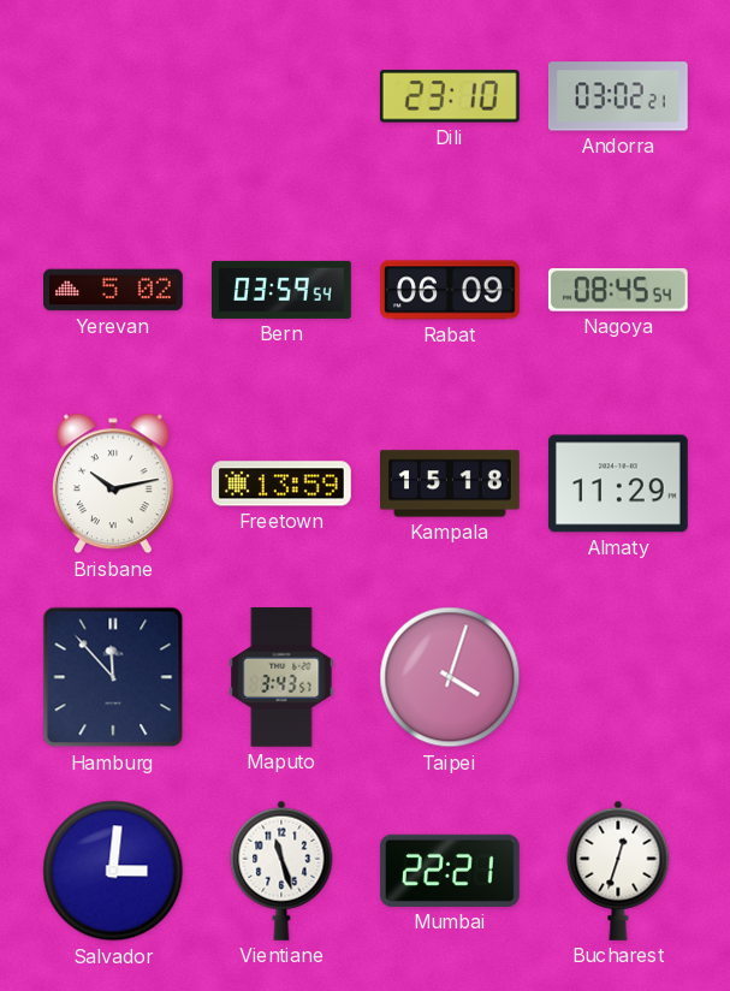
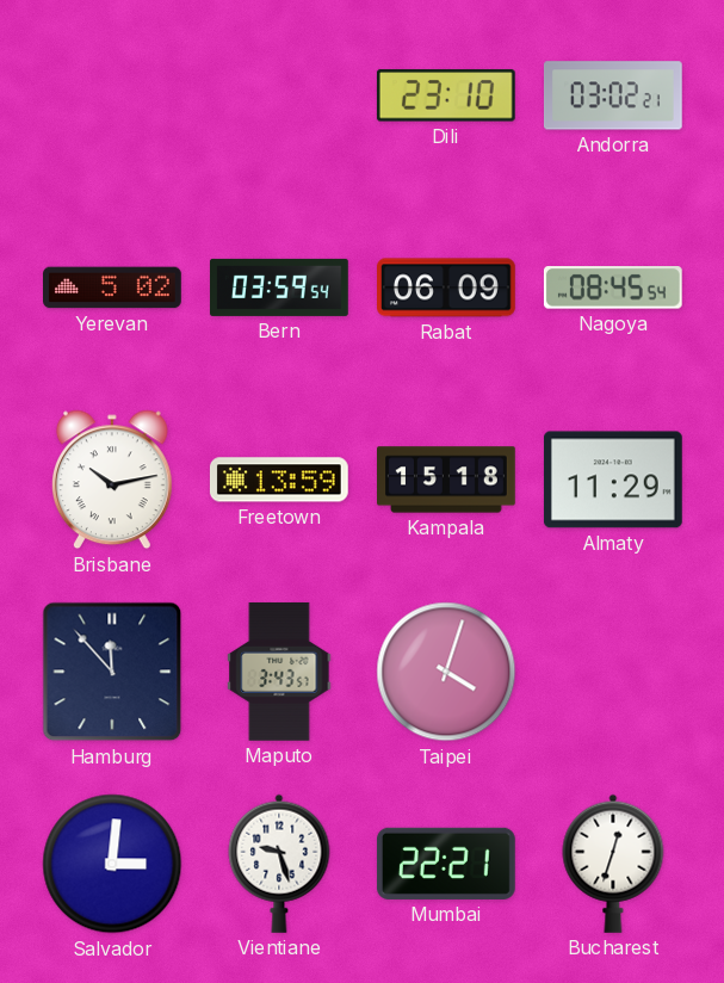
Vientiane: 11:27 -> 9:27
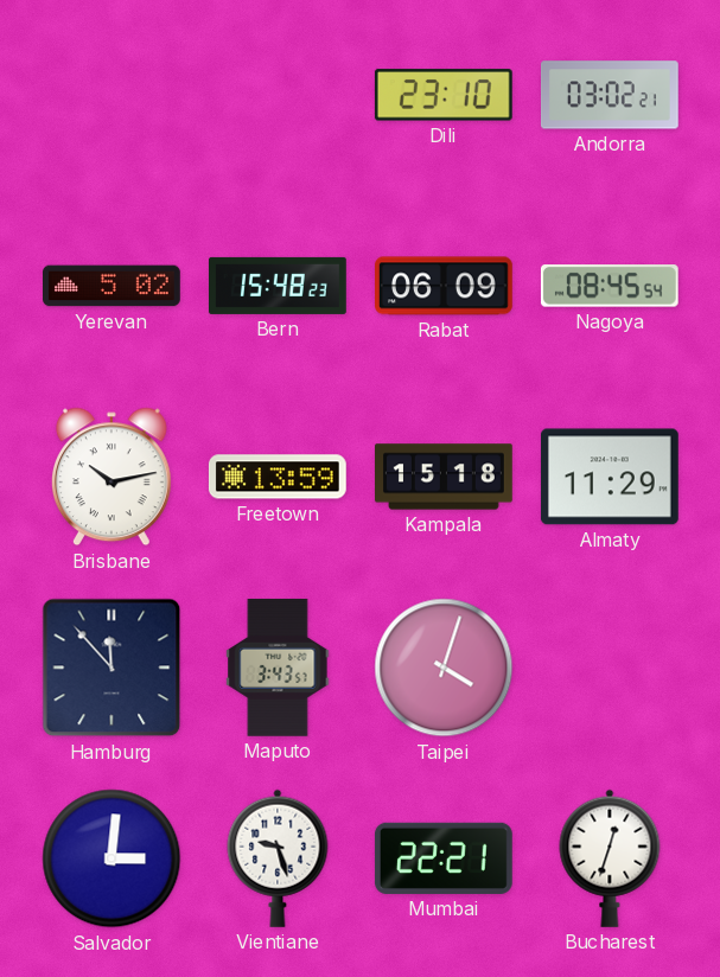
Bern: 03:59 -> 15:48
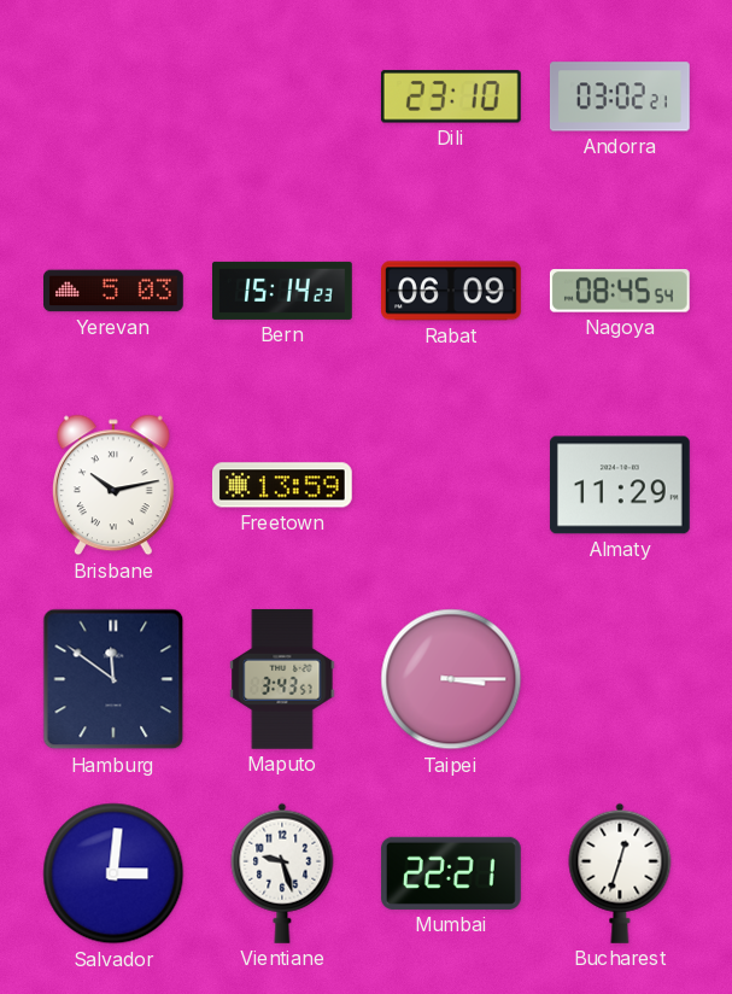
Yerevan: 5:02 -> 5:03
Bern: 15:48 -> 15:14
Kampala: 15:18 -> none
Hamburg: 11:53 -> 11:51
Taipei: 4:03 -> 3:15
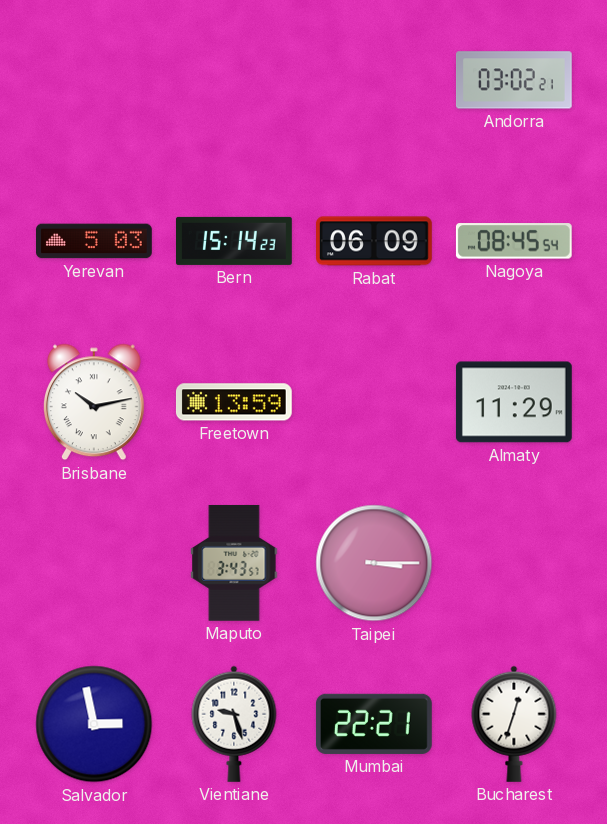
Dili: 23:10 -> none
Hamburg: 11:51 -> none
Salvador: 3:01 -> 2:58
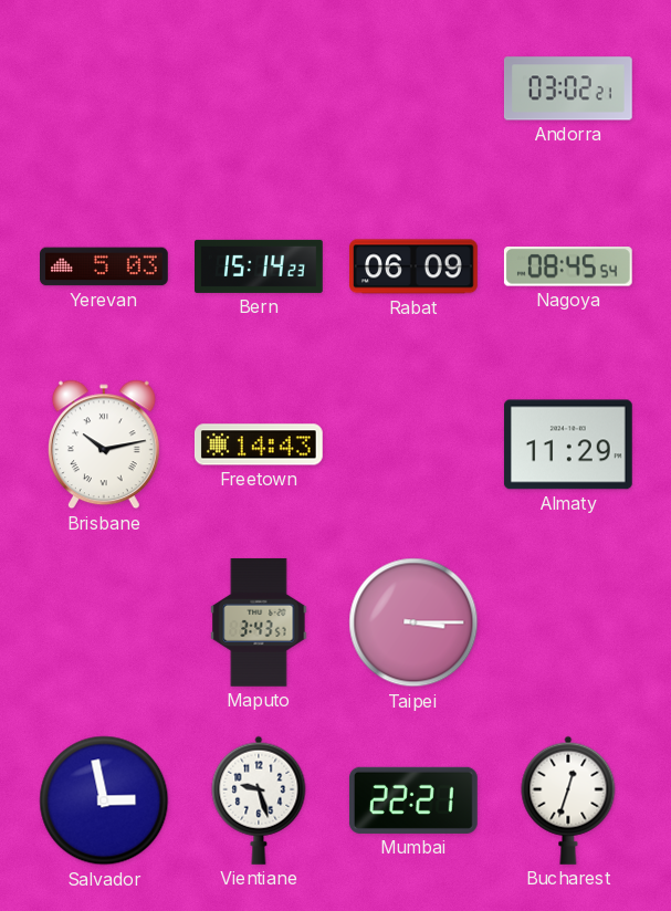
Freetown: 13:59 -> 14:43
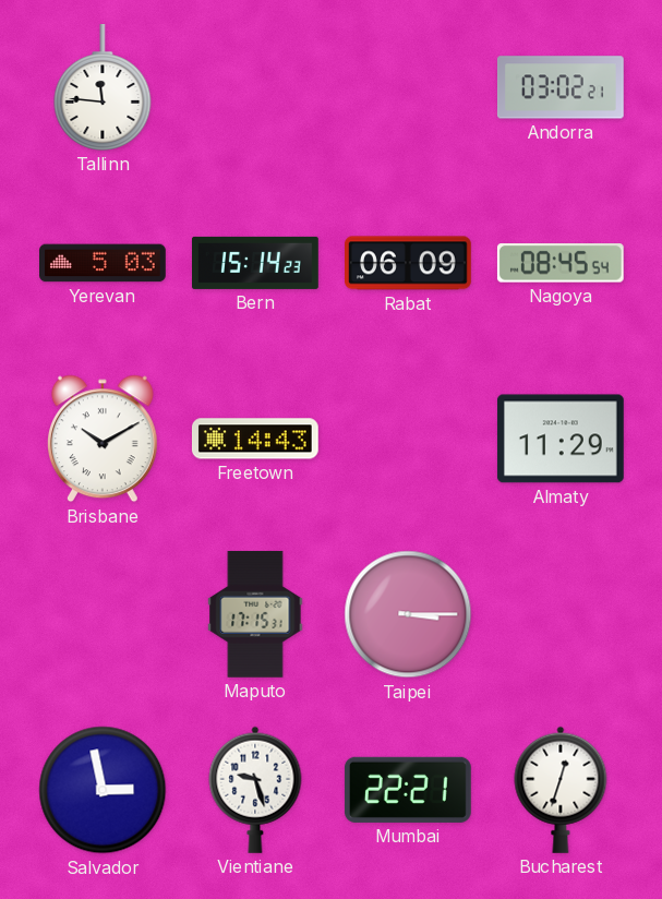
Tallinn: none -> 11:46
Brisbane: 10:13 -> 10:10
Maputo: 3:43 -> 17:15
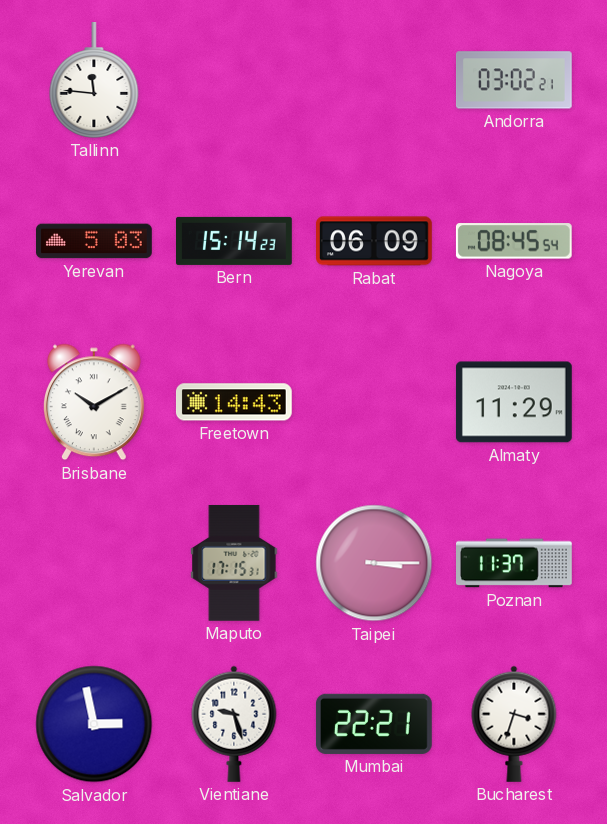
Poznan: none -> 11:37
Bucharest: 12:33 -> 3:33
